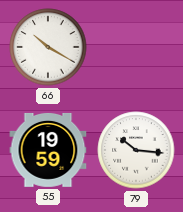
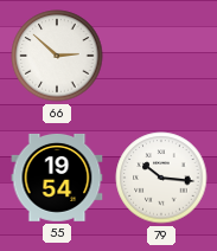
66: 10:20 -> 2:52
55: 19:59 -> 19:54
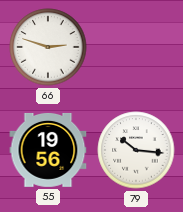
66: 2:52 -> 2:48
55: 19:54 -> 19:56
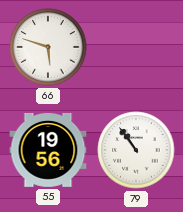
66: 2:48 -> 5:48
79: 10:16 -> 10:54
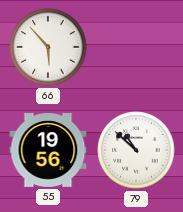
66: 5:48 -> 5:53
79: 10:54 -> 10:52
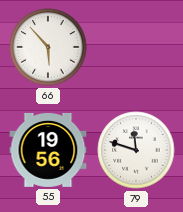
79: 10:52 -> 11:48
